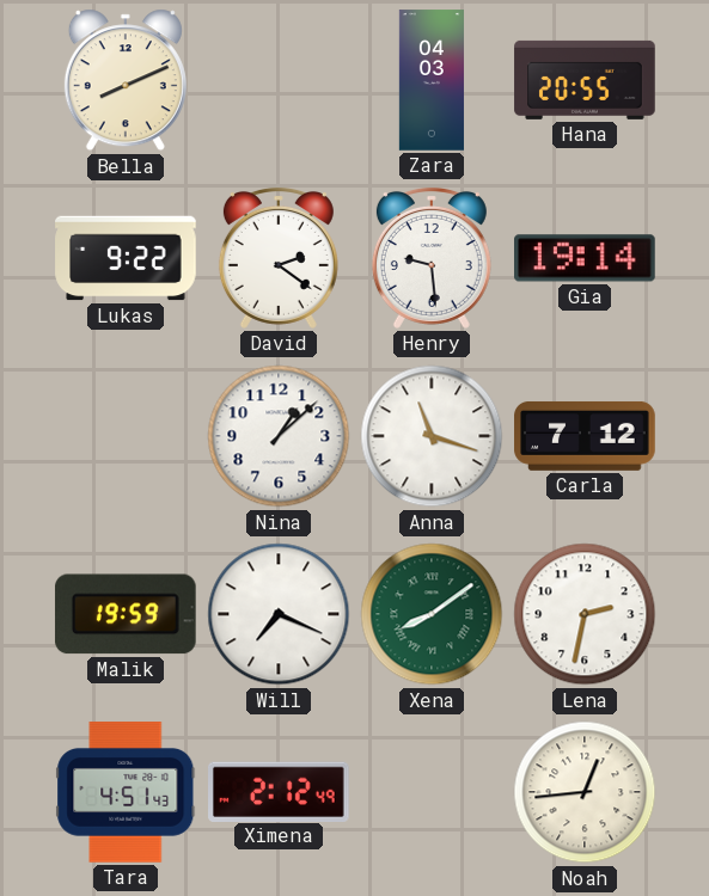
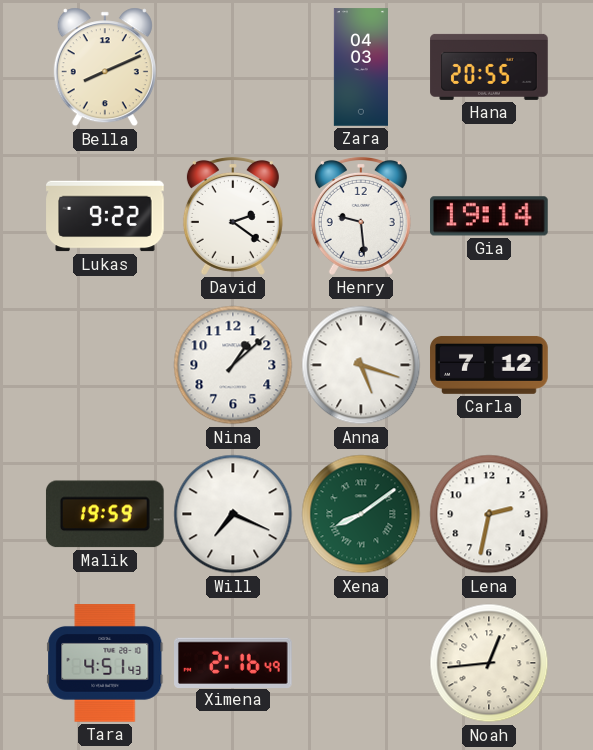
Anna: 11:18 -> 5:18
Ximena: 2:12 -> 2:16
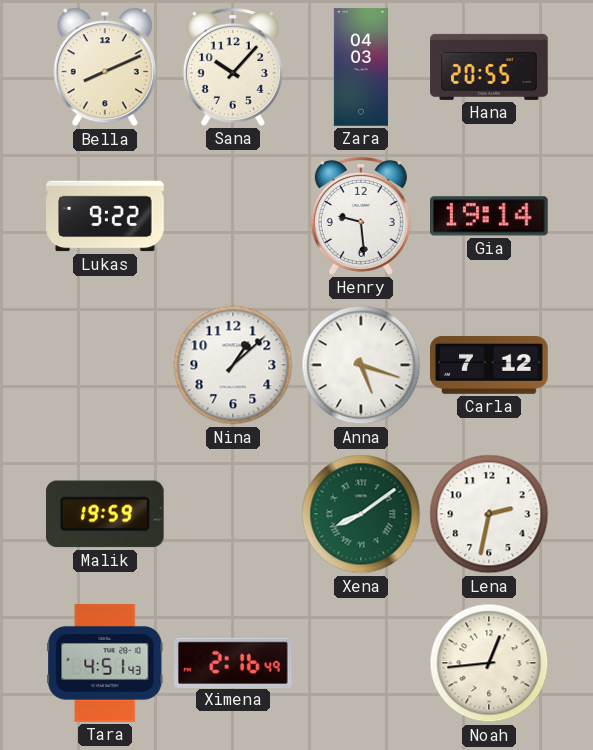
Sana: none -> 10:07
David: 2:21 -> none
Will: 7:19 -> none
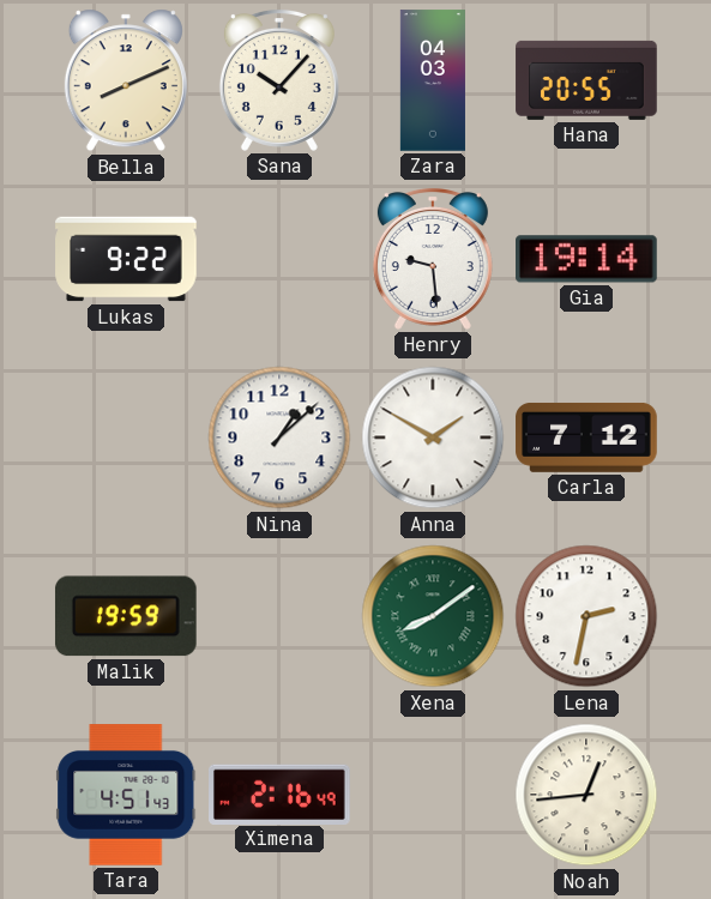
Anna: 5:18 -> 1:50
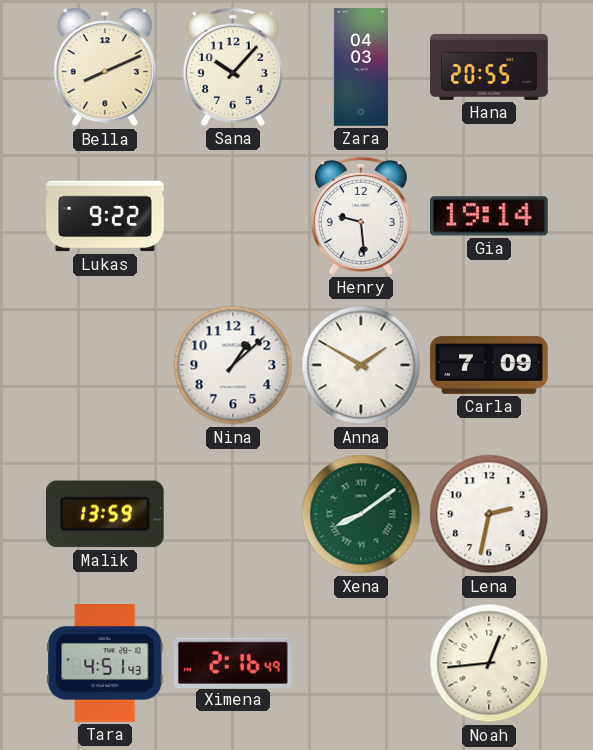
Carla: 7:12 -> 7:09
Malik: 19:59 -> 13:59
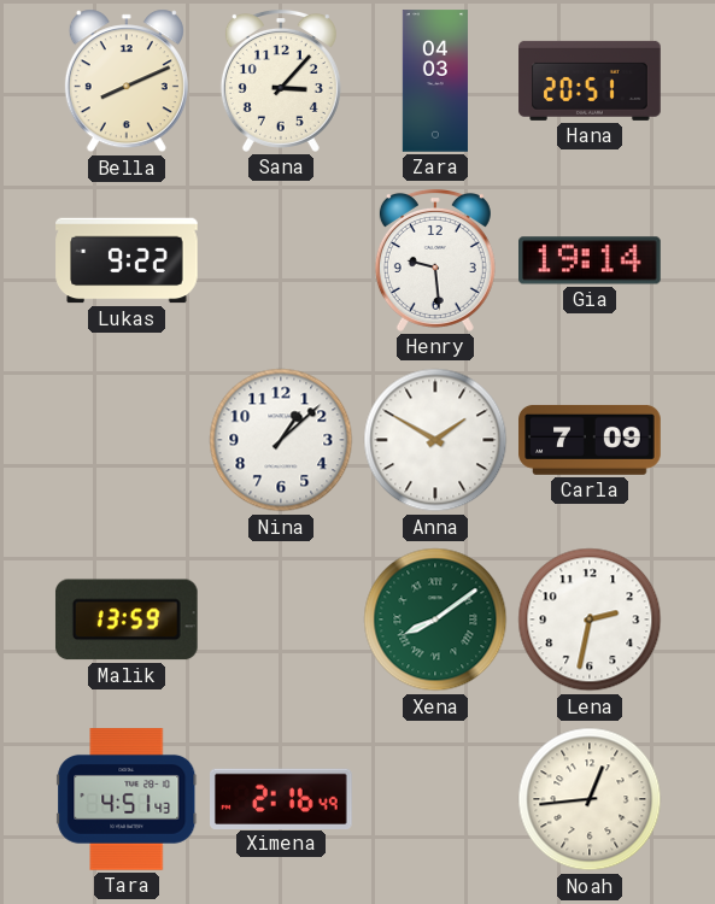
Sana: 10:07 -> 3:07
Hana: 20:55 -> 20:51
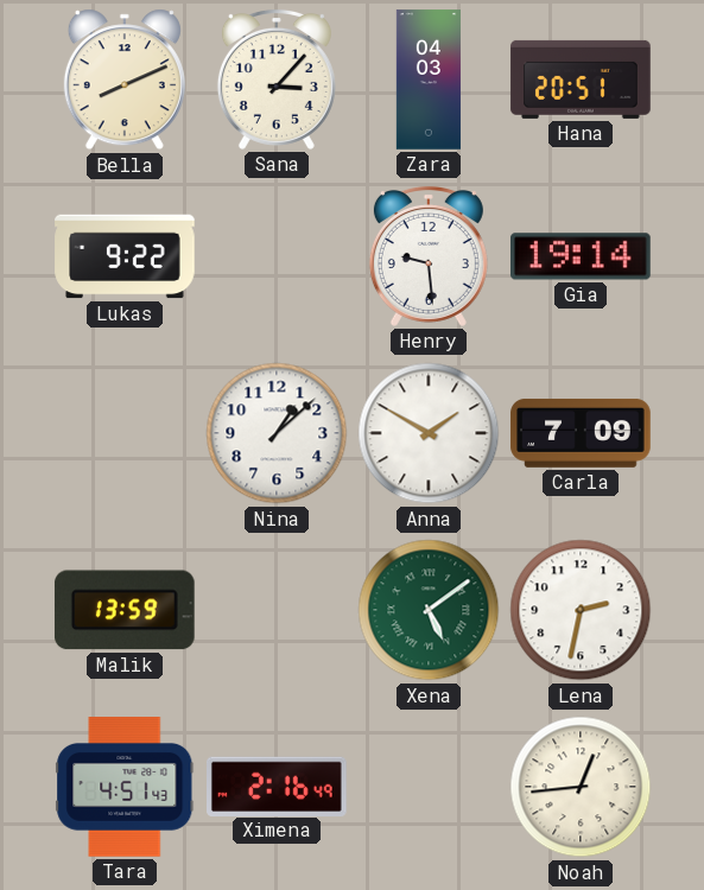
Xena: 8:09 -> 5:09
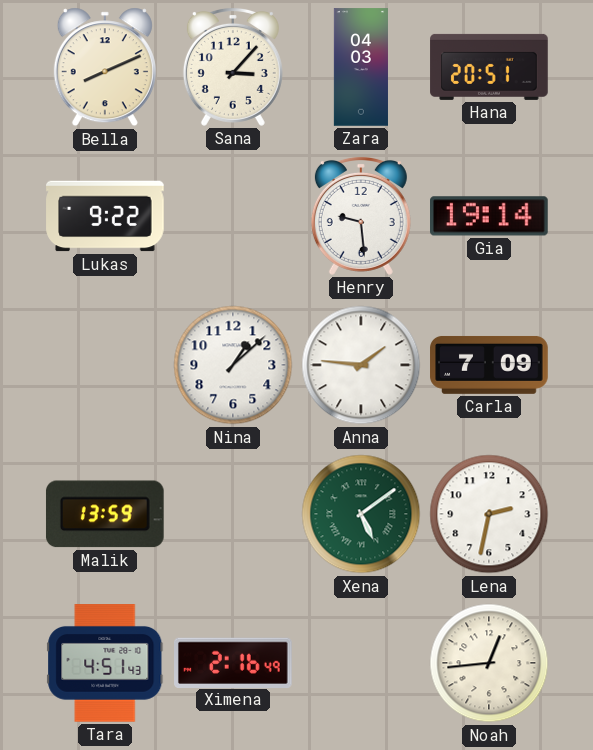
Anna: 1:50 -> 1:46
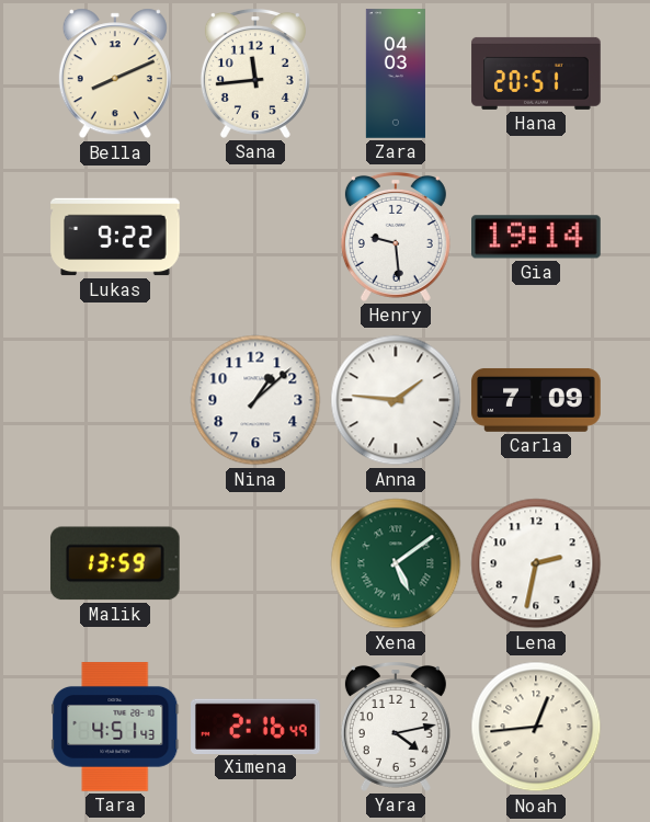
Sana: 3:07 -> 11:44
Yara: none -> 4:13
